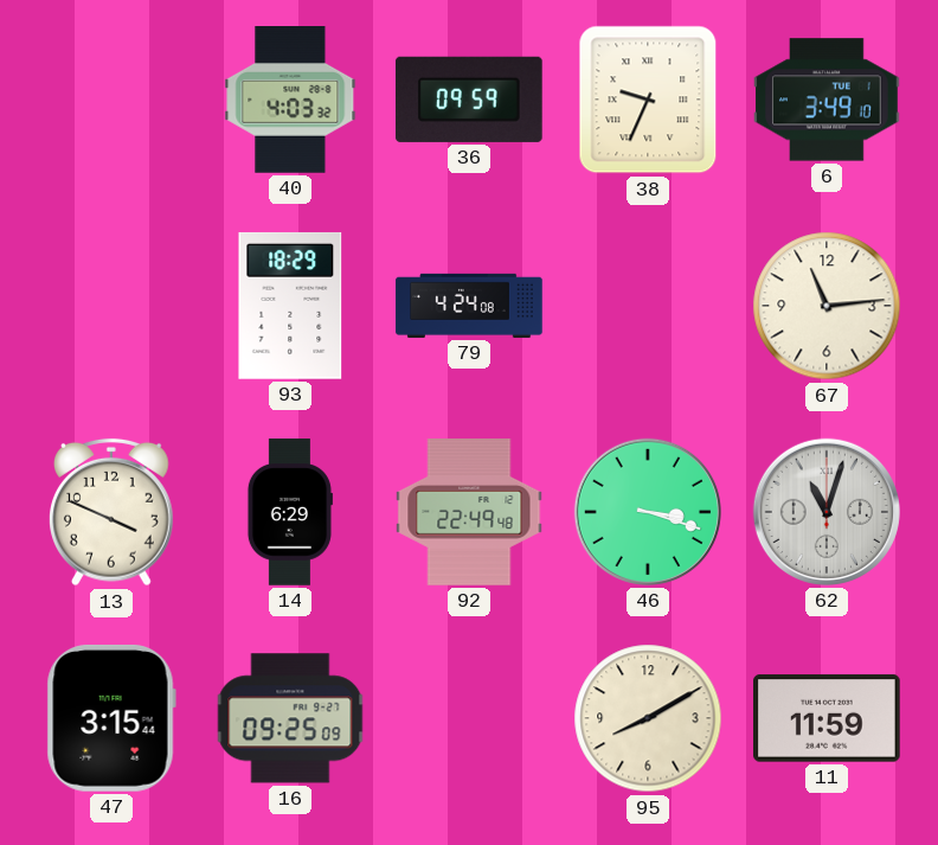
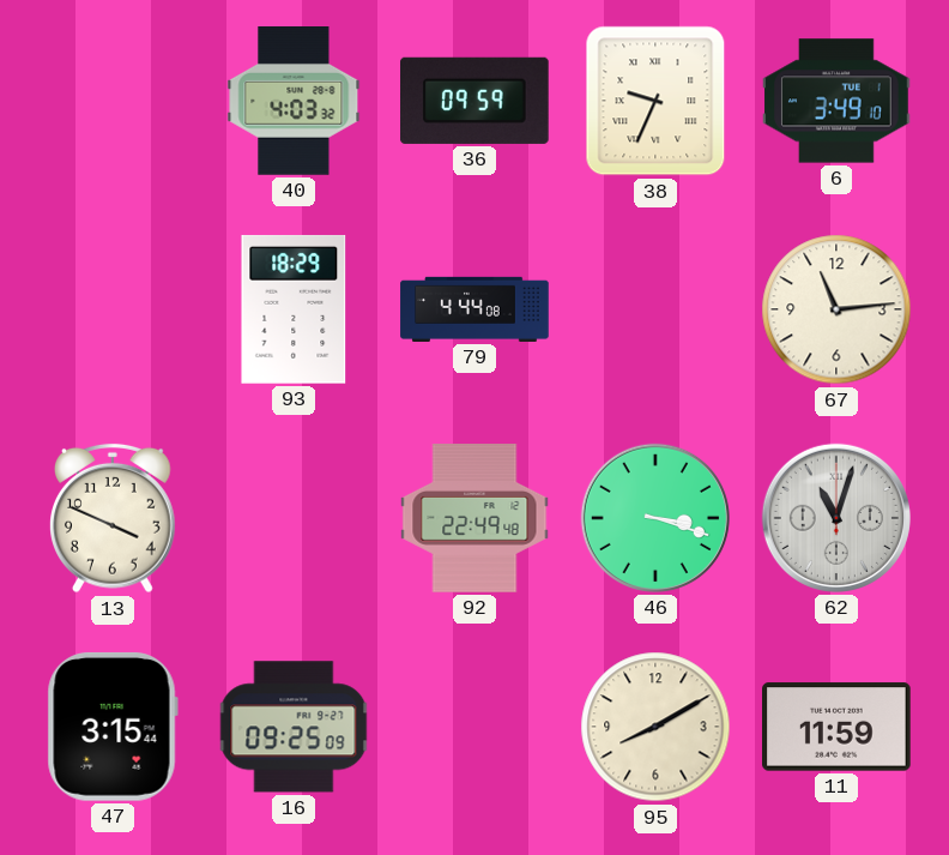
79: 4:24 -> 4:44
14: 6:29 -> none
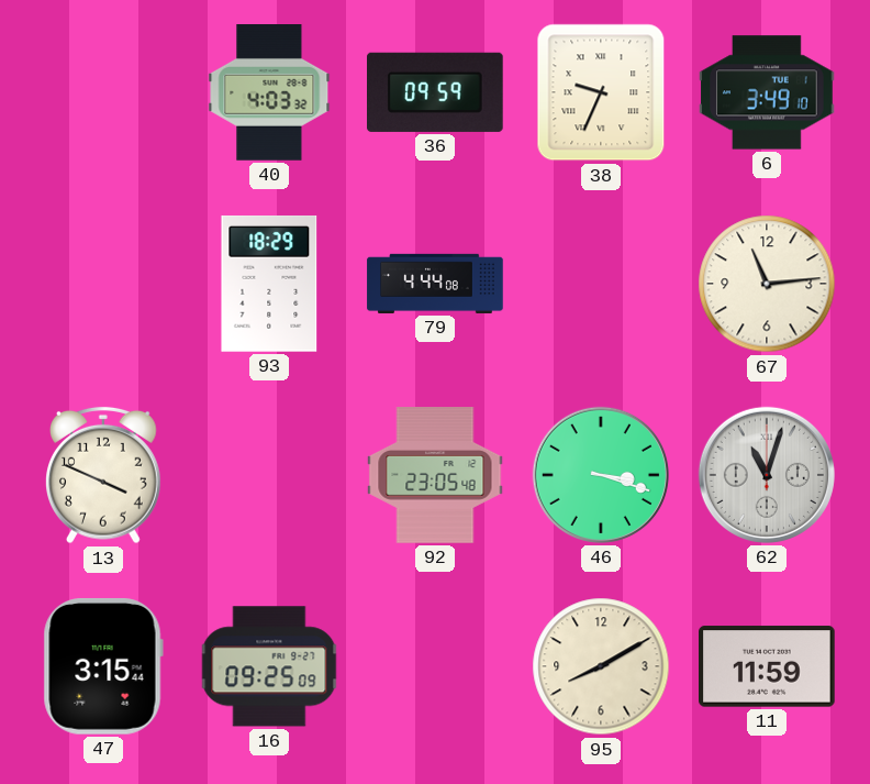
92: 22:49 -> 23:05
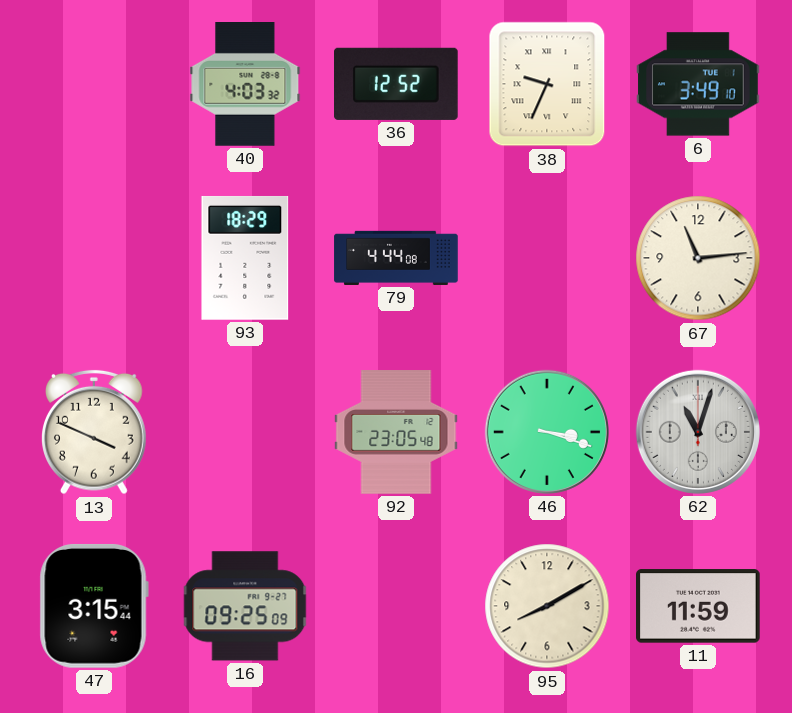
36: 09:59 -> 12:52
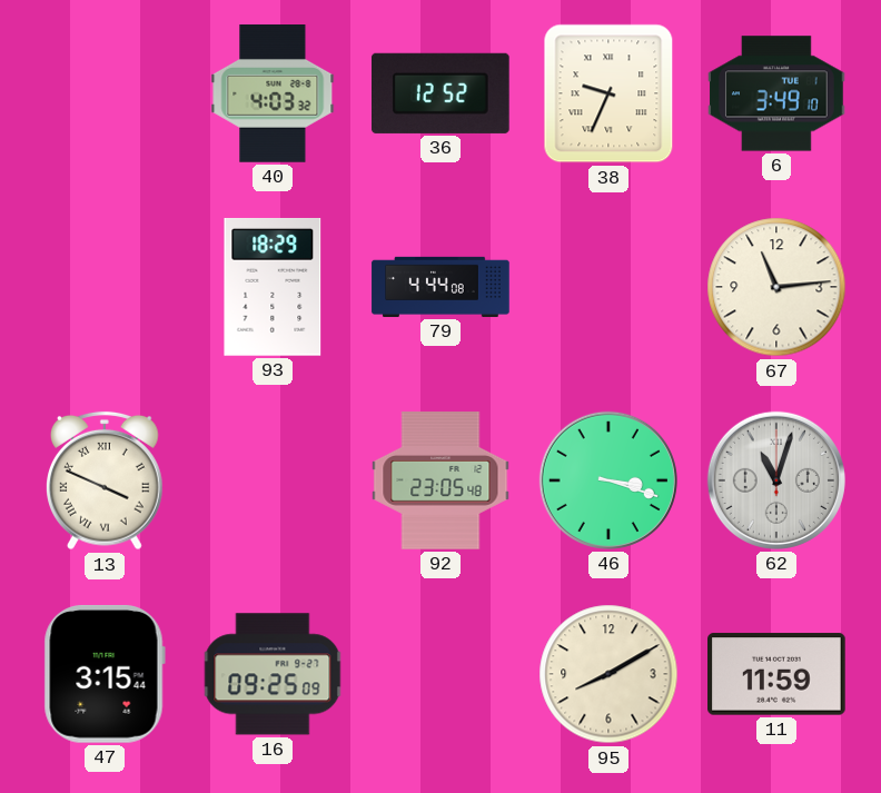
13 numerals: Arabic -> Roman
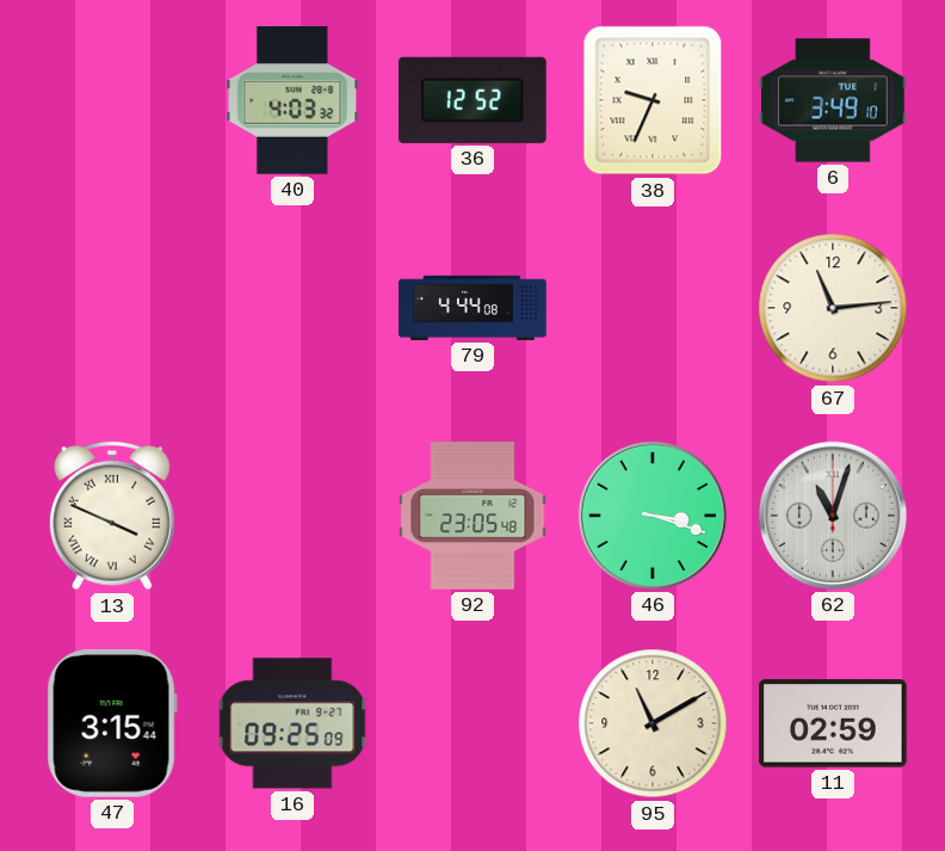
93: 18:29 -> none
95: 8:10 -> 11:10
11: 11:59 -> 02:59
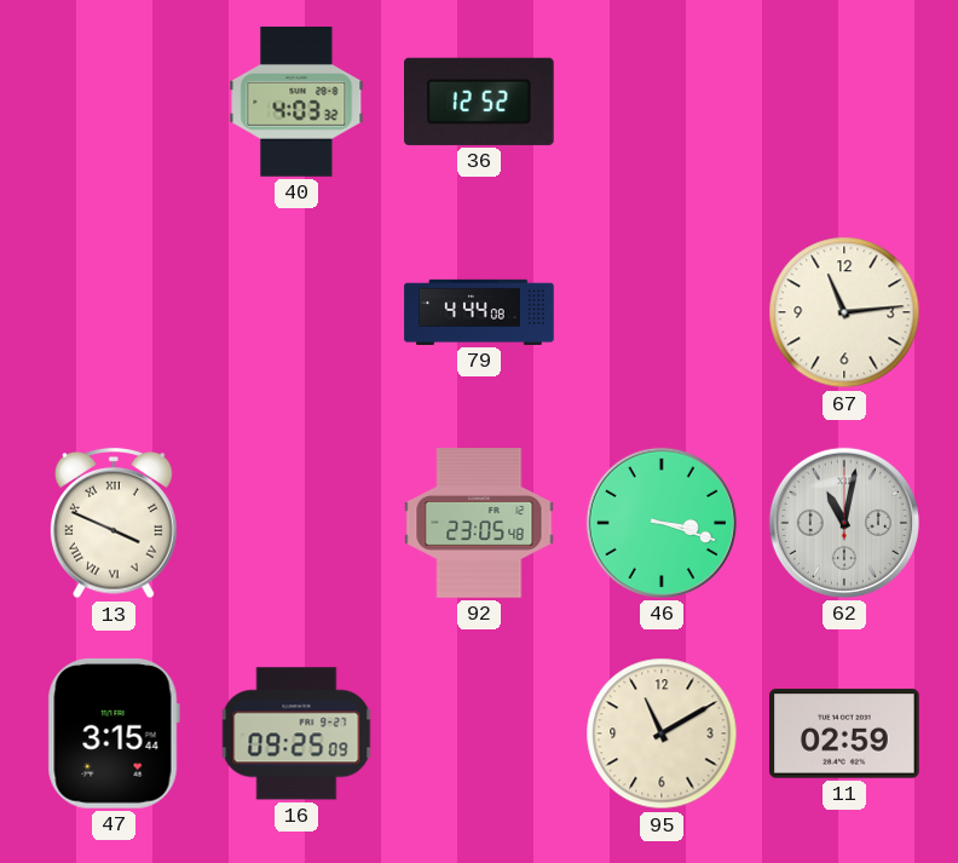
38: 9:34 -> none
6: 3:49 -> none
62: 11:03 -> 11:02
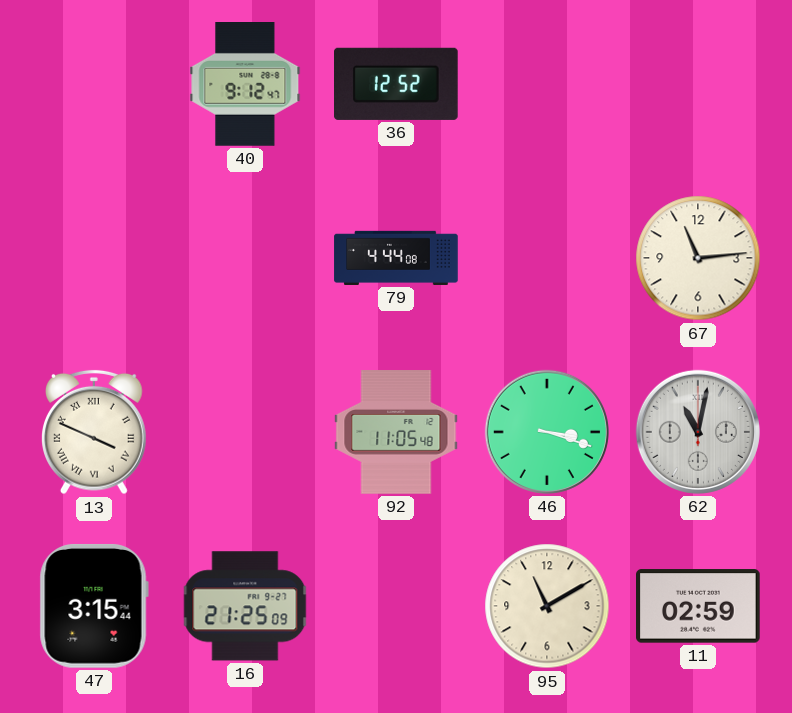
40: 4:03 -> 9:12
92: 23:05 -> 11:05
16: 09:25 -> 21:25
